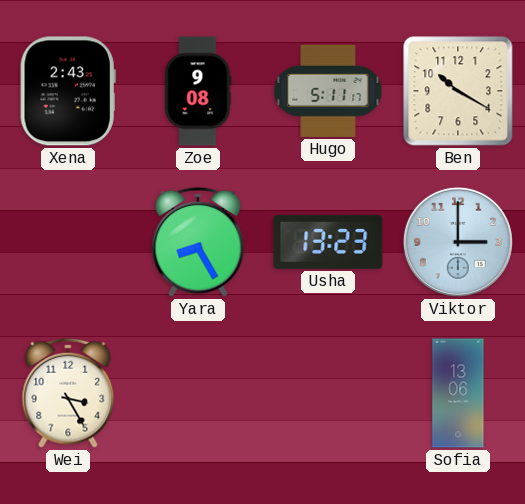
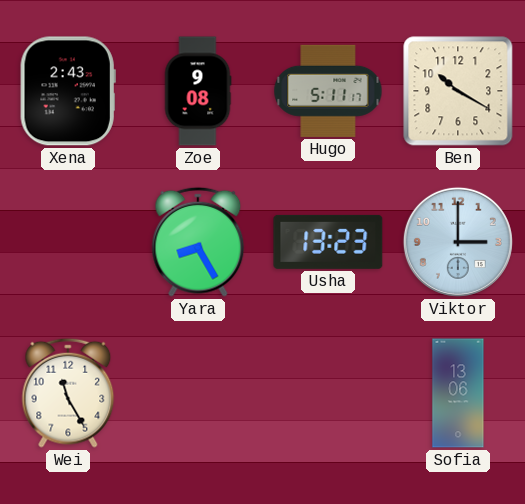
Wei: 3:25 -> 11:25
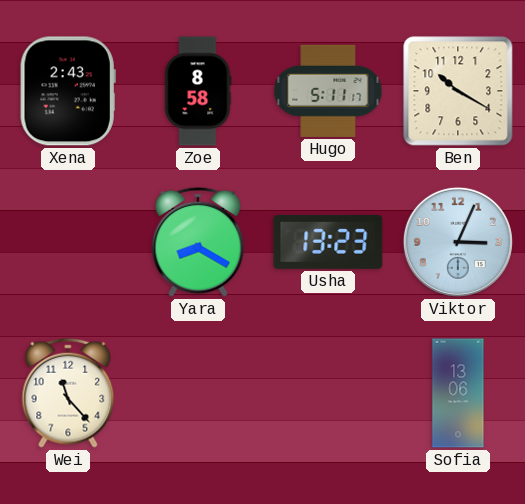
Zoe: 9:08 -> 8:58
Yara: 8:25 -> 8:20
Viktor: 3:00 -> 3:04
Wei: 11:25 -> 11:23
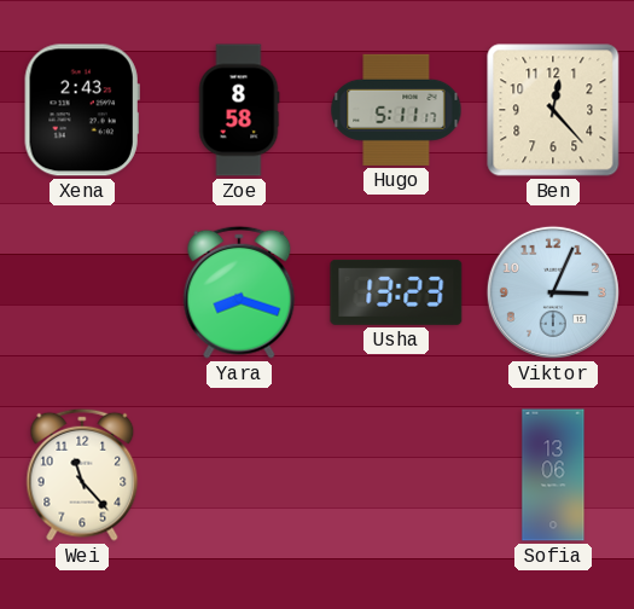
Ben: 10:20 -> 12:23
Yara: 8:20 -> 8:18
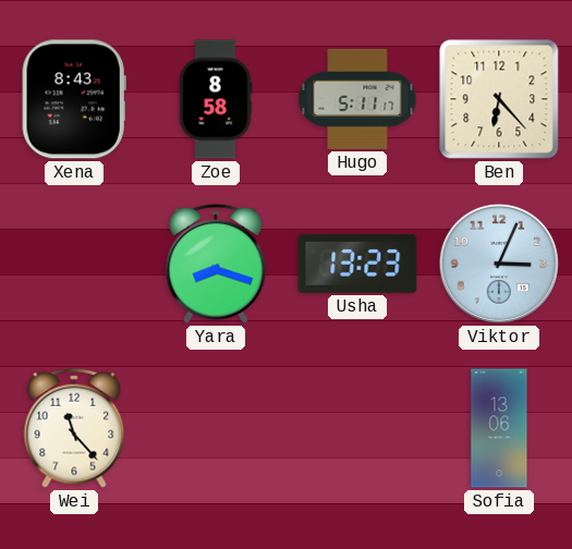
Xena: 2:43 -> 8:43
Ben: 12:23 -> 6:23
